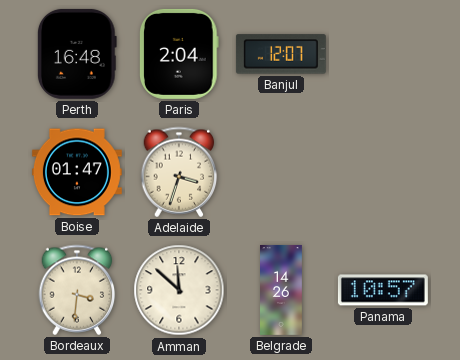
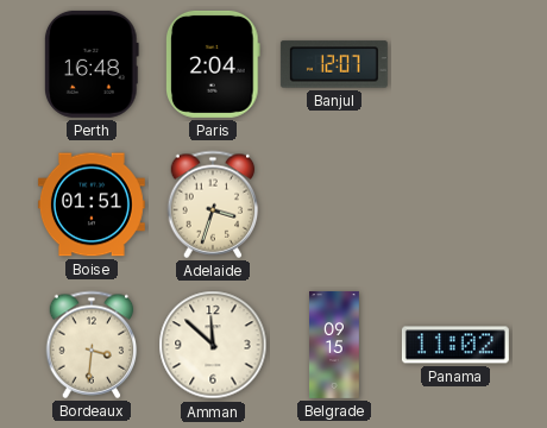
Boise: 01:47 -> 01:51
Belgrade: 14:26 -> 09:15
Panama: 10:57 -> 11:02
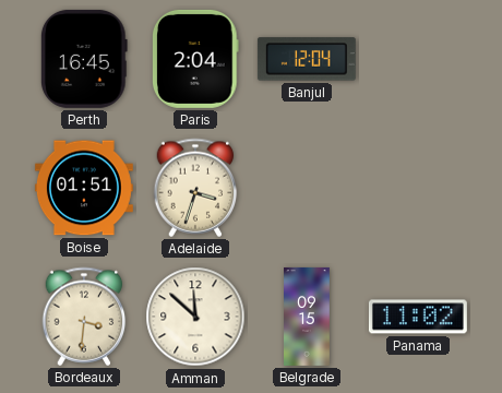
Perth: 16:48 -> 16:45
Banjul: 12:07 -> 12:04
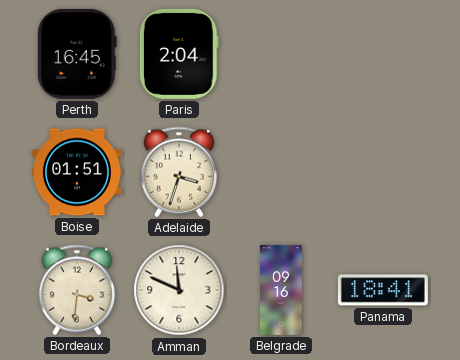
Banjul: 12:04 -> none
Amman: 11:52 -> 11:49
Belgrade: 09:15 -> 09:16
Panama: 11:02 -> 18:41
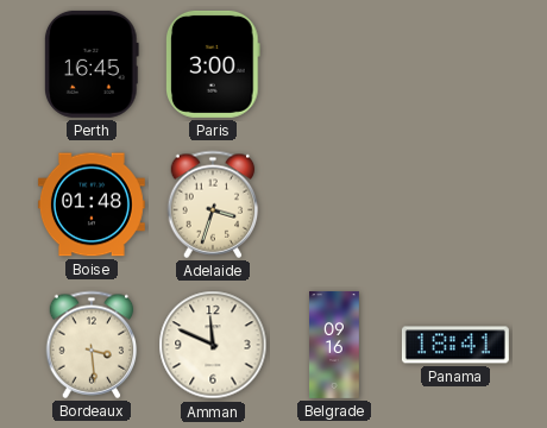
Paris: 2:04 -> 3:00
Boise: 01:51 -> 01:48
Bordeaux: 3:31 -> 3:29
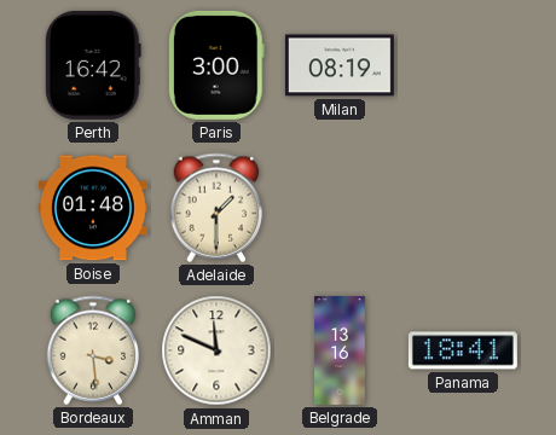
Perth: 16:45 -> 16:42
Milan: none -> 08:19
Adelaide: 3:33 -> 1:30
Belgrade: 09:16 -> 13:16
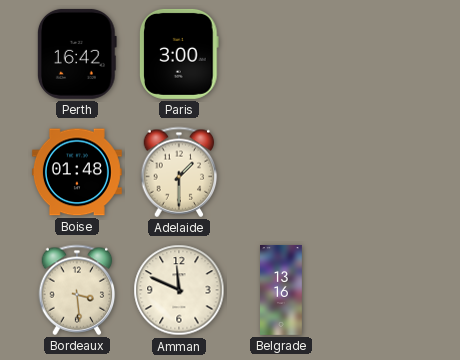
Milan: 08:19 -> none
Panama: 18:41 -> none
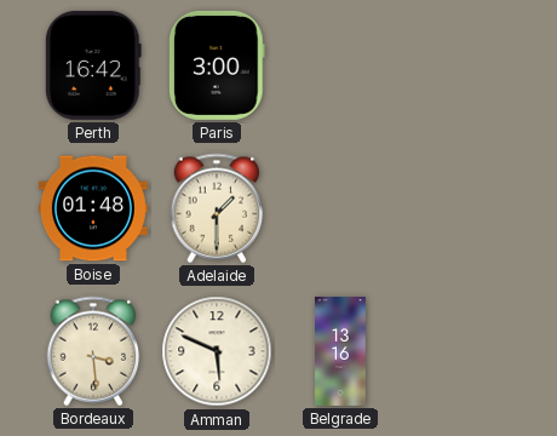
Amman: 11:49 -> 5:49
